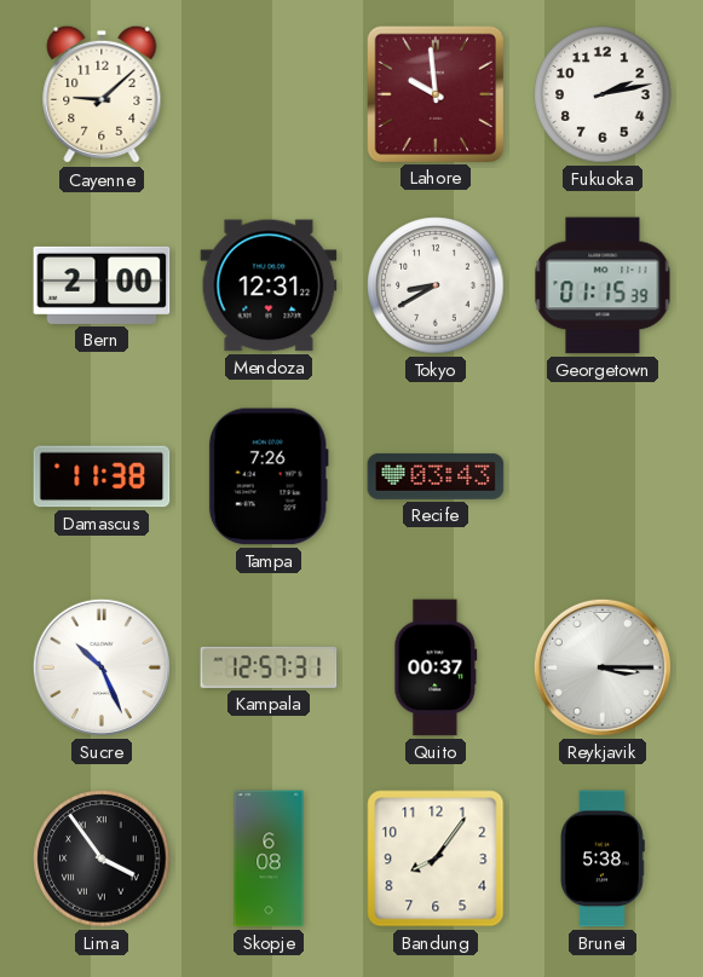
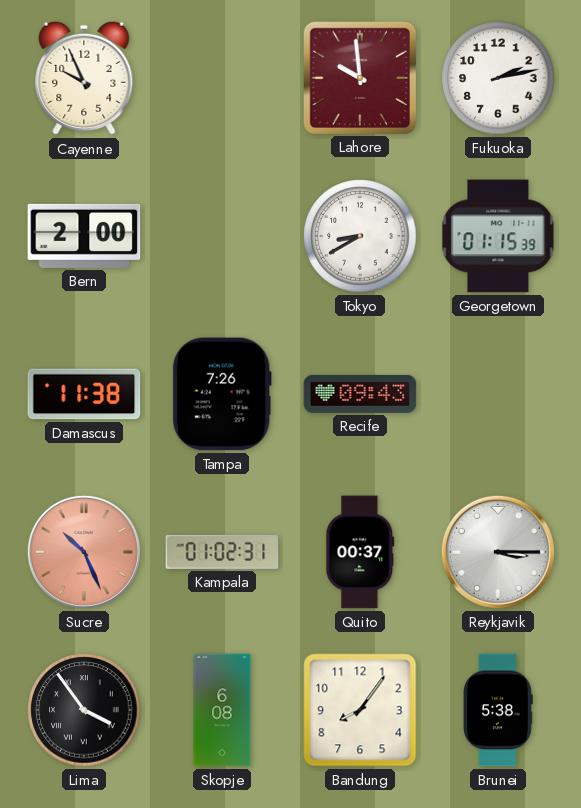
Cayenne: 9:08 -> 9:56
Mendoza: 12:31 -> none
Recife: 03:43 -> 09:43
Sucre dial: white -> salmon
Kampala: 12:57 -> 01:02
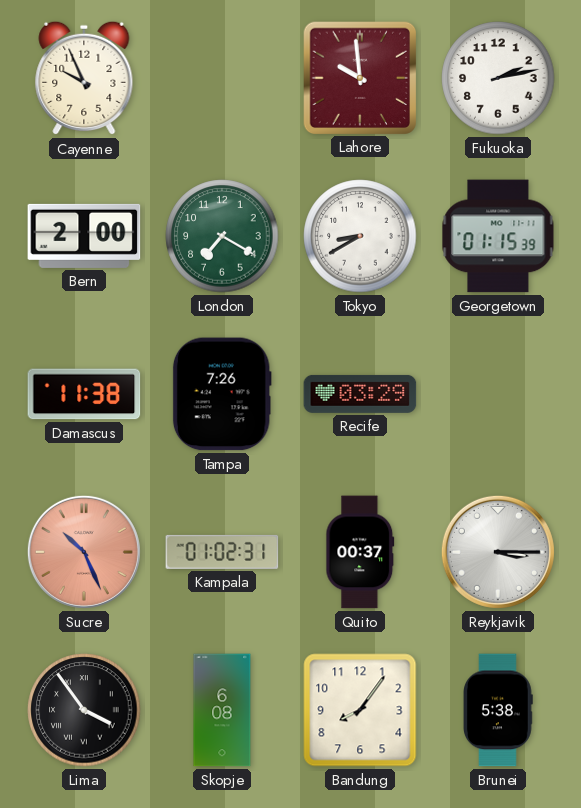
London: none -> 7:20
Recife: 09:43 -> 03:29
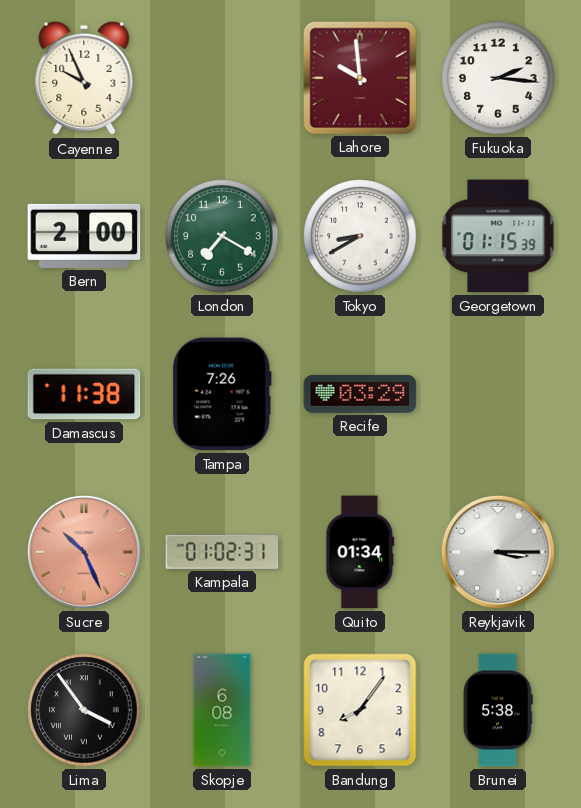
Fukuoka: 2:13 -> 2:16
Quito: 00:37 -> 01:34
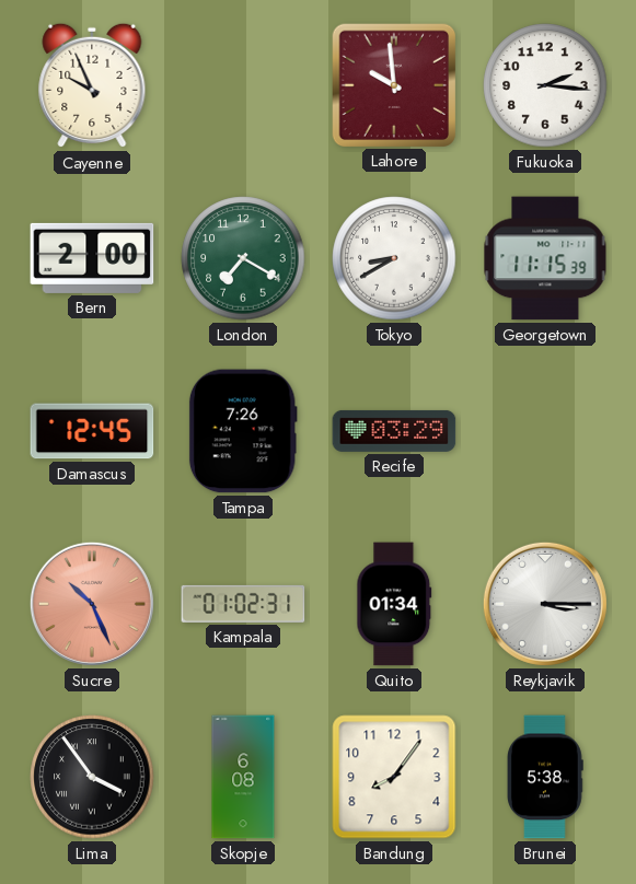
Georgetown: 01:15 -> 11:15
Damascus: 11:38 -> 12:45
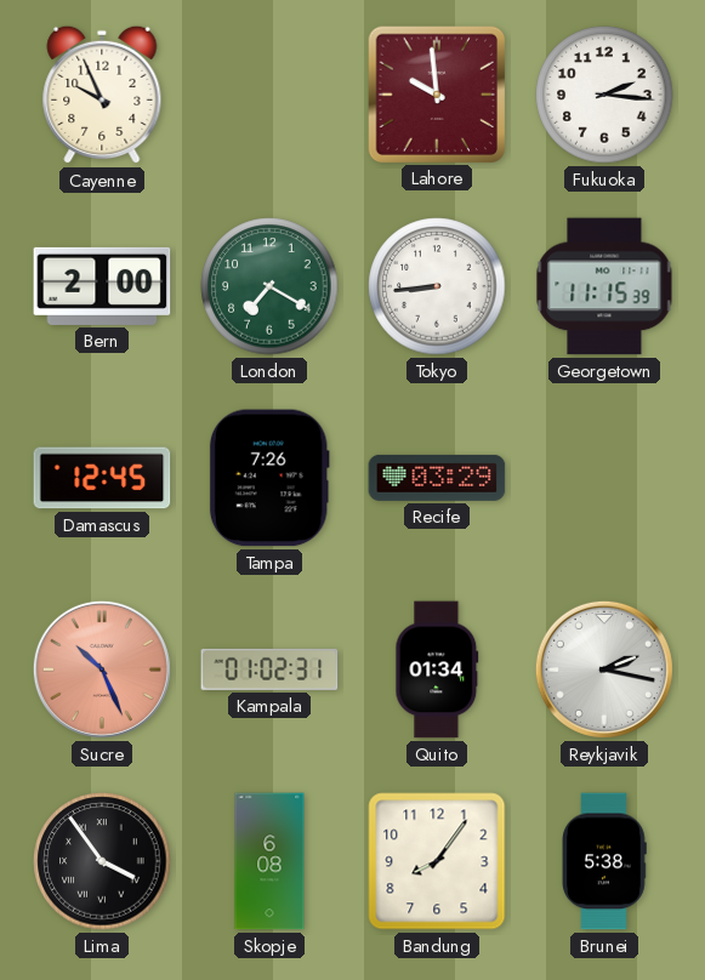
Tokyo: 8:40 -> 8:44
Reykjavik: 3:15 -> 2:17
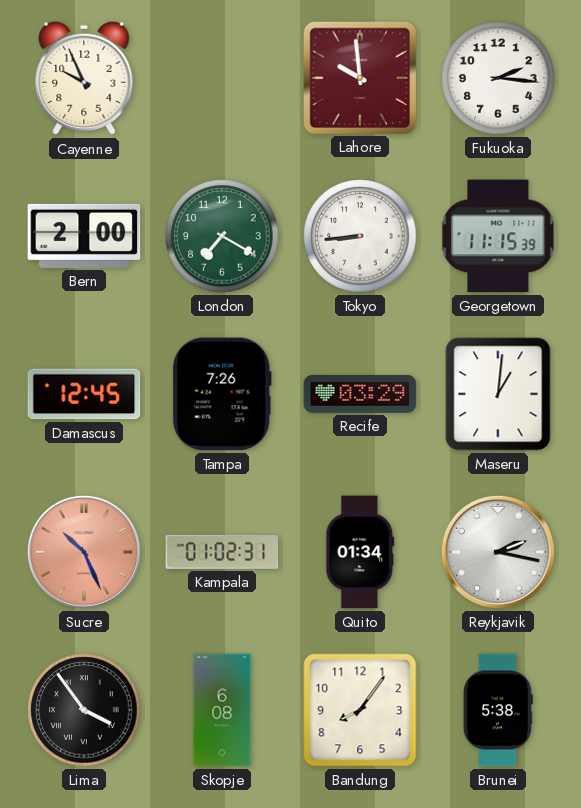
Maseru: none -> 1:01
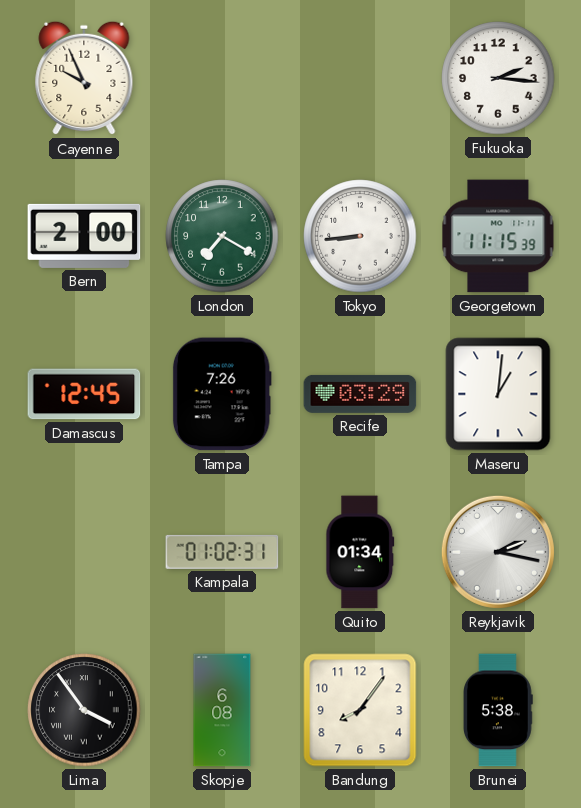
Lahore: 9:59 -> none
Sucre: 10:26 -> none
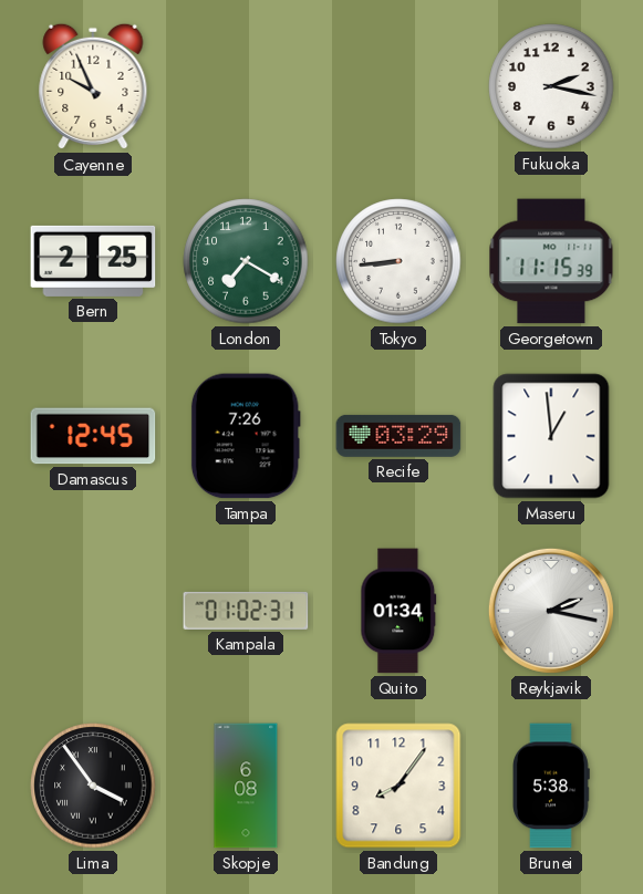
Fukuoka: 2:16 -> 2:17
Bern: 2:00 -> 2:25
Maseru: 1:01 -> 12:59
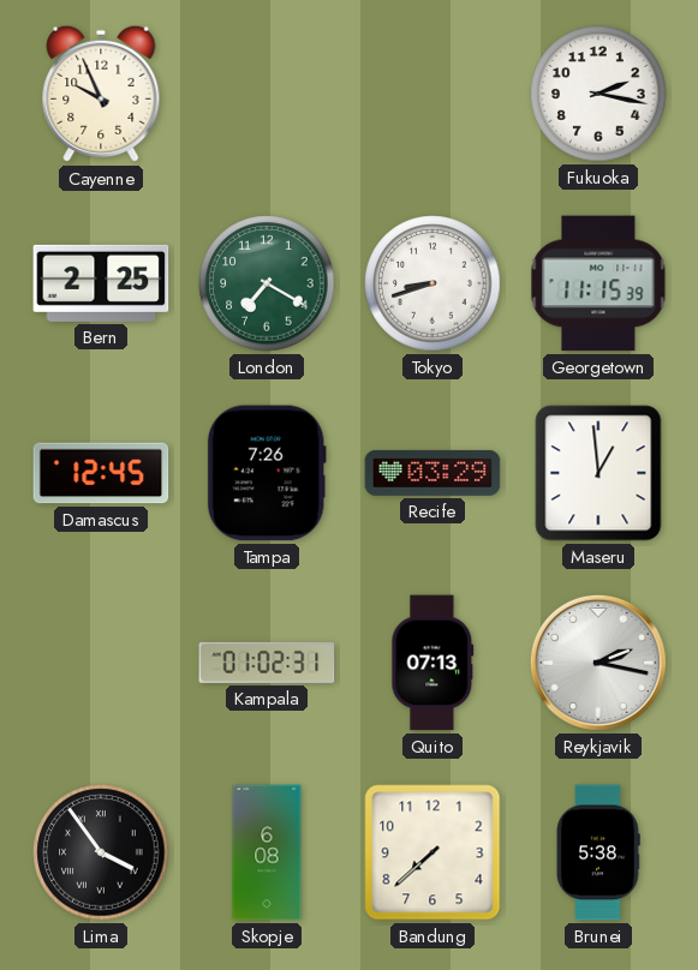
Tokyo: 8:44 -> 8:42
Quito: 01:34 -> 07:13
Bandung: 8:06 -> 7:38
